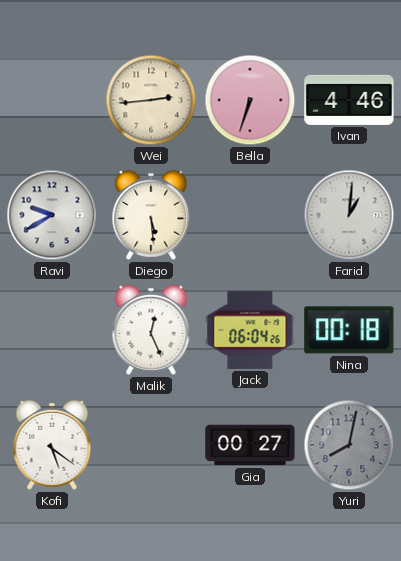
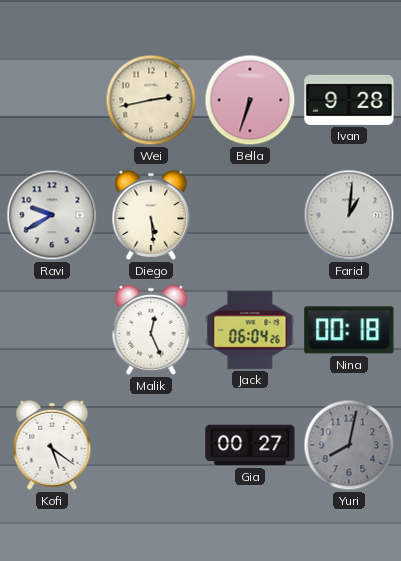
Wei: 2:44 -> 2:43
Ivan: 4:46 -> 9:28
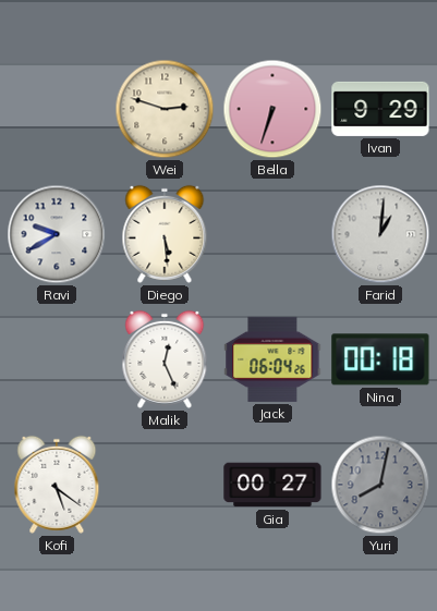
Wei: 2:43 -> 2:48
Ivan: 9:28 -> 9:29
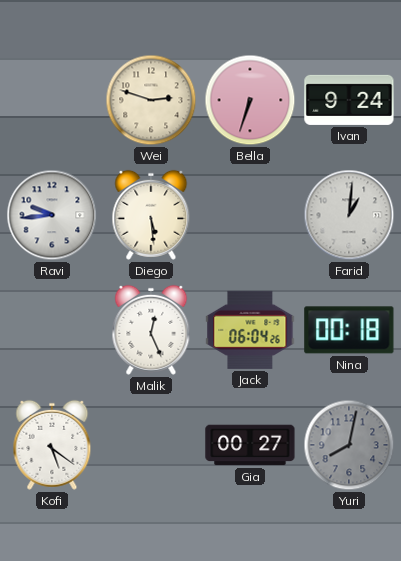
Ivan: 9:29 -> 9:24
Ravi: 9:40 -> 9:44
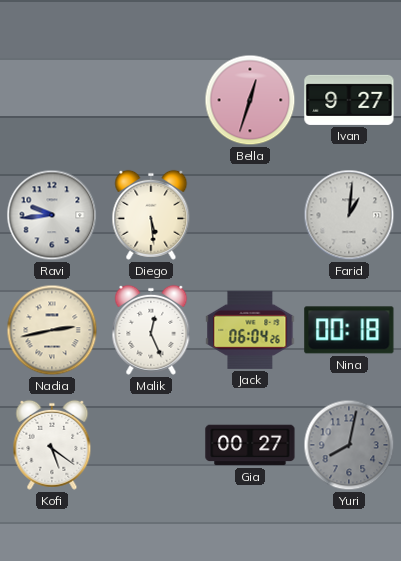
Wei: 2:48 -> none
Bella: 6:33 -> 12:33
Ivan: 9:24 -> 9:27
Nadia: none -> 2:43
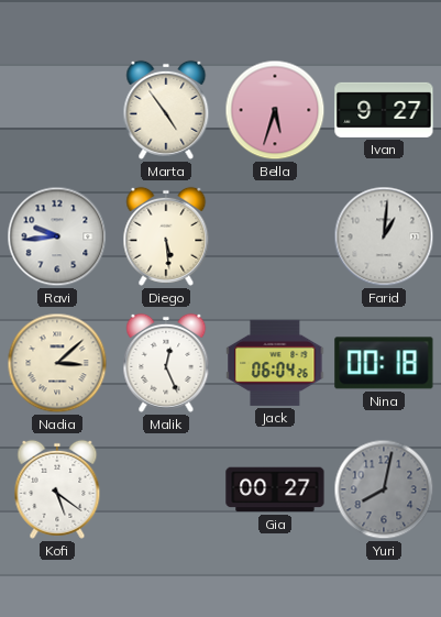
Marta: none -> 4:54
Bella: 12:33 -> 5:33
Nadia: 2:43 -> 3:08
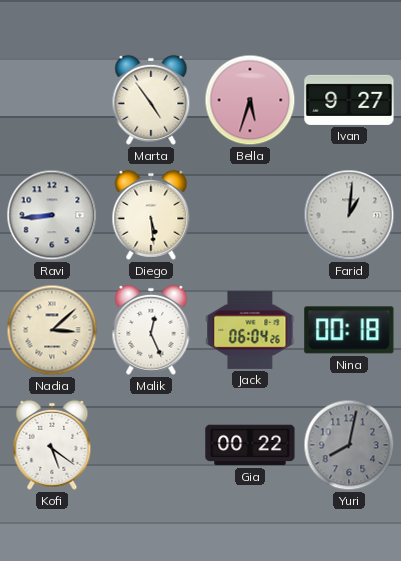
Ravi: 9:44 -> 8:44
Gia: 00:27 -> 00:22
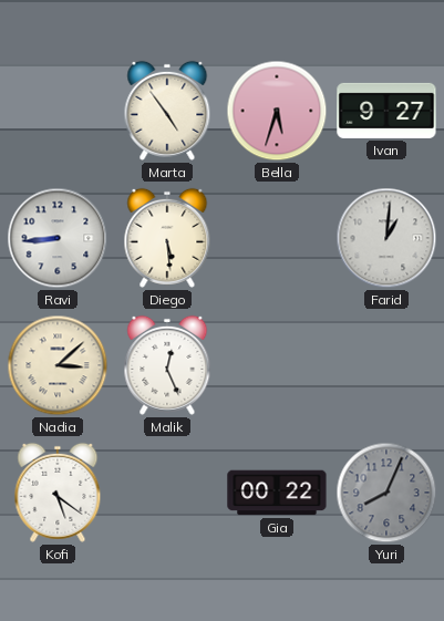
Jack: 06:04 -> none
Nina: 00:18 -> none
Yuri: 8:02 -> 8:04
